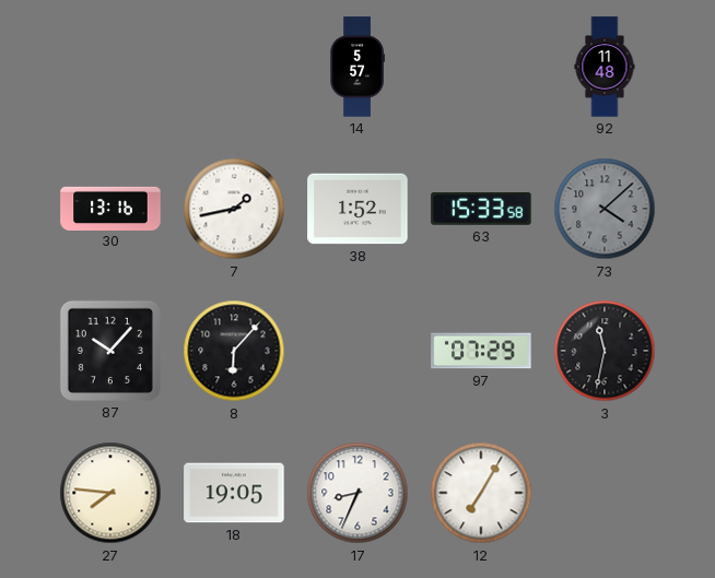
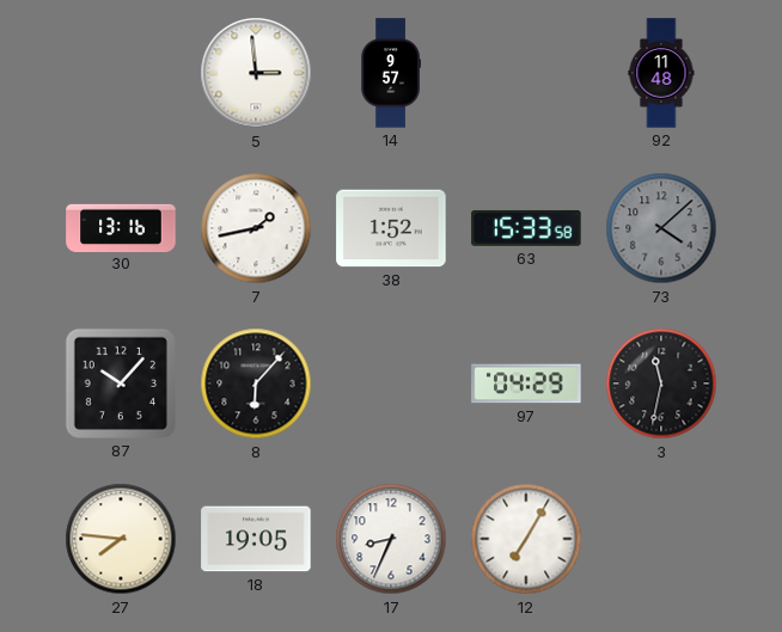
5: none -> 2:59
14: 5:57 -> 9:57
97: 07:29 -> 04:29
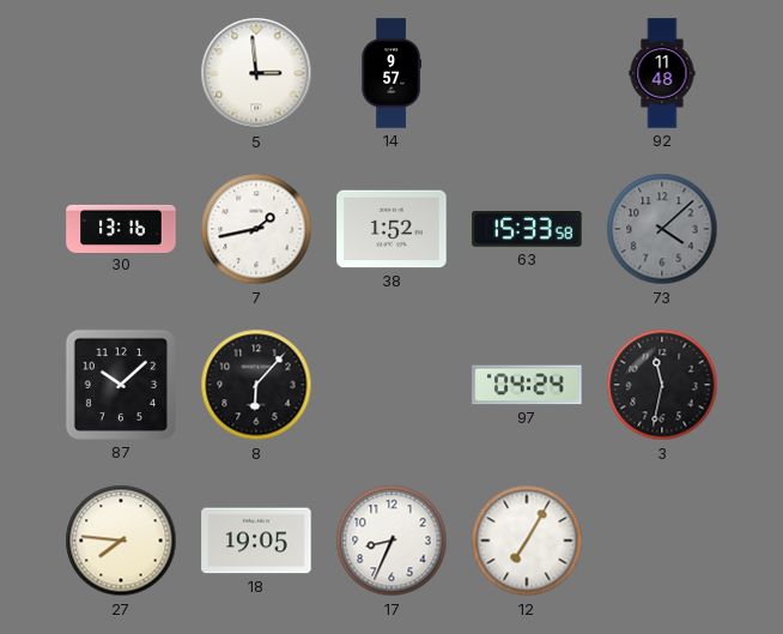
87: 10:07 -> 10:08
97: 04:29 -> 04:24
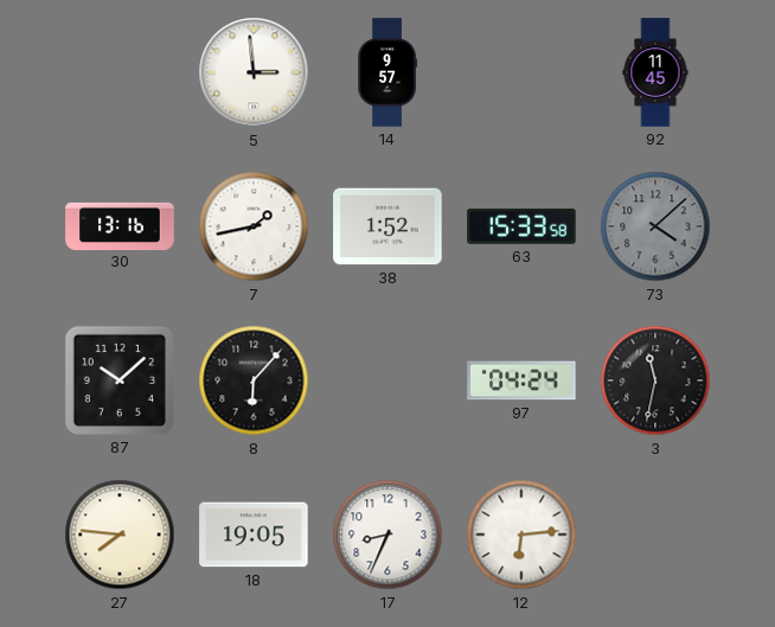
92: 11:48 -> 11:45
12: 7:05 -> 6:14
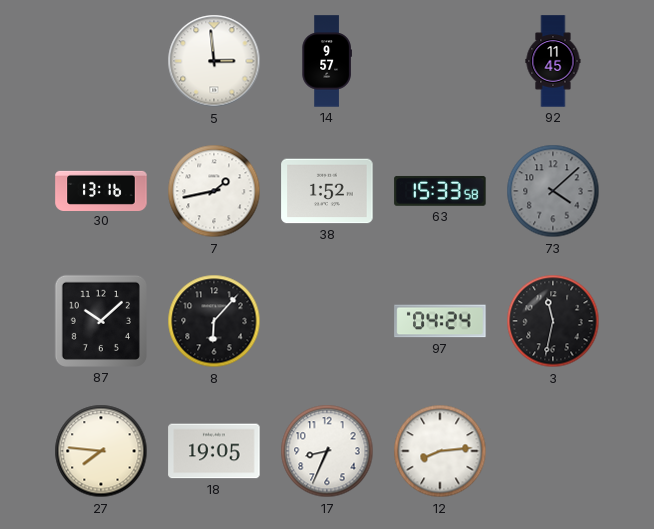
12: 6:14 -> 8:14
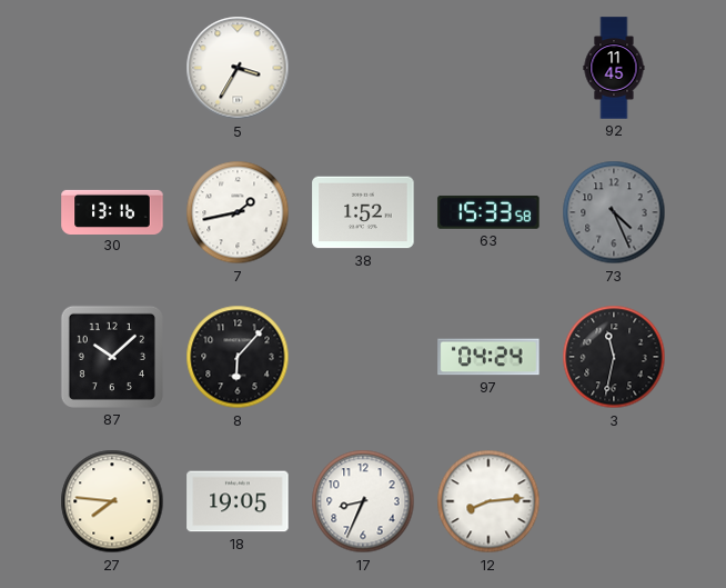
5: 2:59 -> 3:35
14: 9:57 -> none
73: 4:08 -> 4:26
